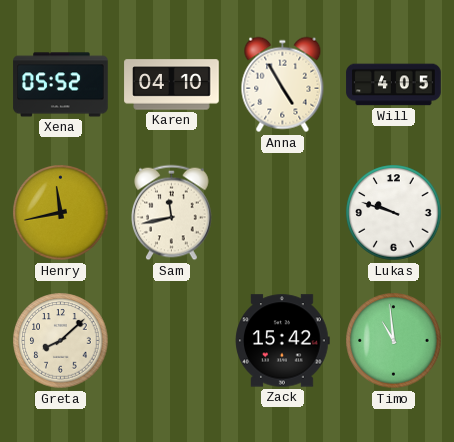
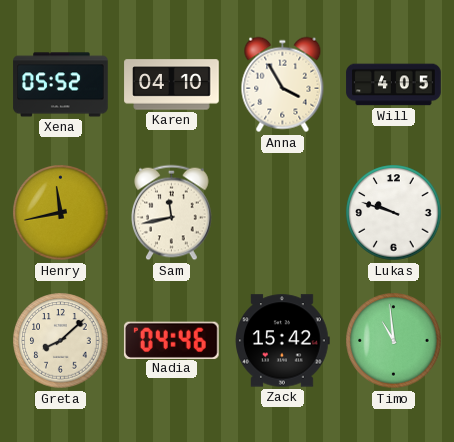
Anna: 4:55 -> 3:55
Nadia: none -> 04:46
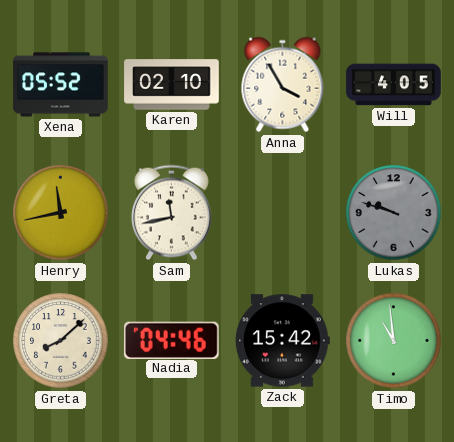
Karen: 04:10 -> 02:10
Lukas dial: white -> grey
